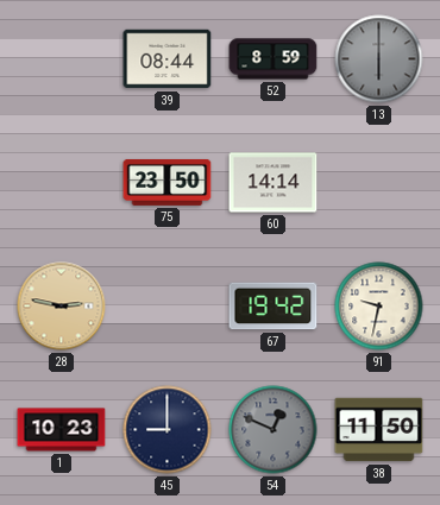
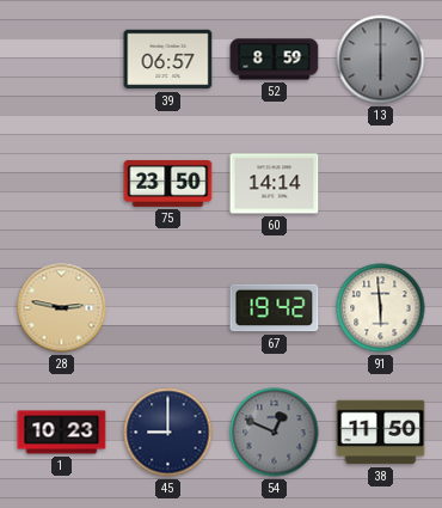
39: 08:44 -> 06:57
91: 9:32 -> 5:59
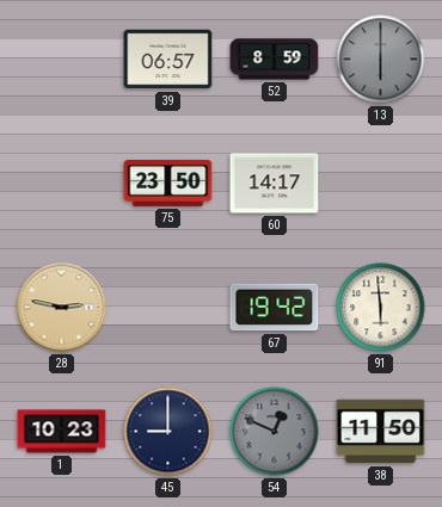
60: 14:14 -> 14:17
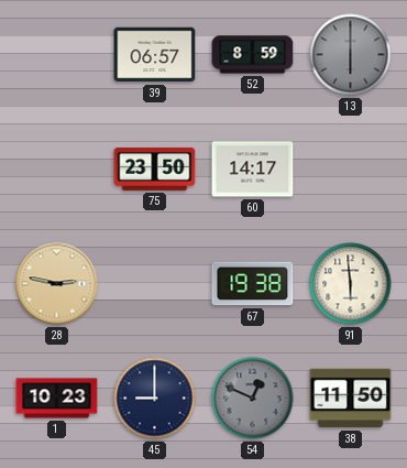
67: 19:42 -> 19:38
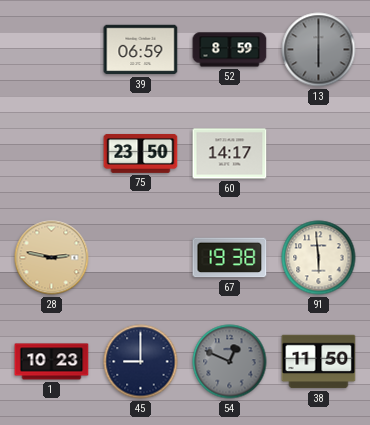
39: 06:57 -> 06:59
